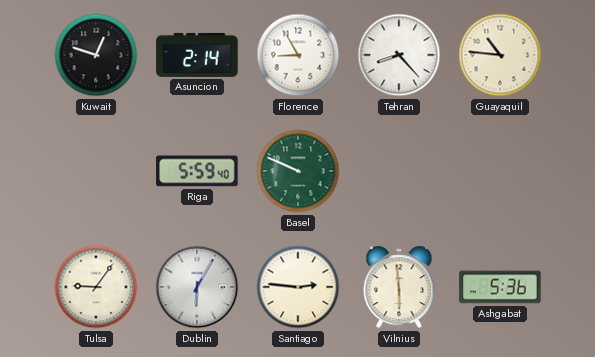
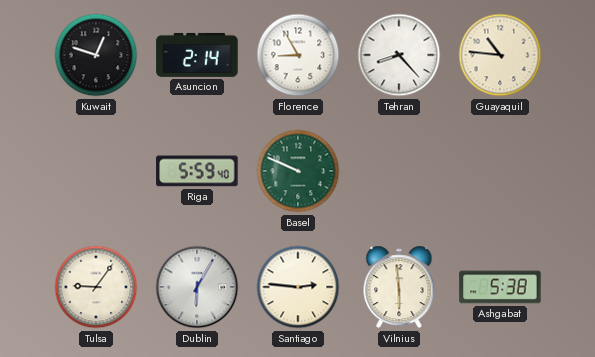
Ashgabat: 5:36 -> 5:38
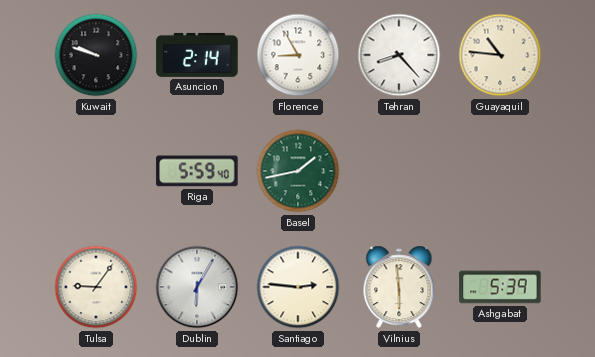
Kuwait: 12:48 -> 9:48
Basel: 9:49 -> 1:43
Ashgabat: 5:38 -> 5:39
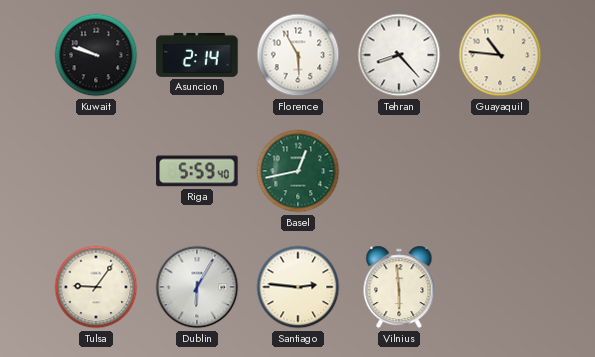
Florence: 8:55 -> 5:55
Basel: 1:43 -> 12:43
Ashgabat: 5:39 -> none
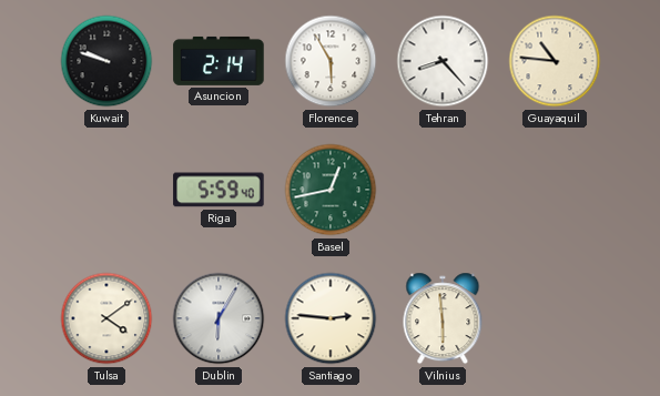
Tulsa: 9:06 -> 4:09
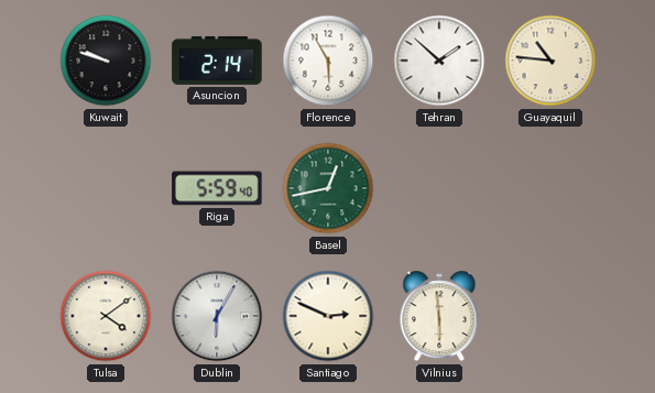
Tehran: 8:23 -> 1:52
Santiago: 2:46 -> 2:49
